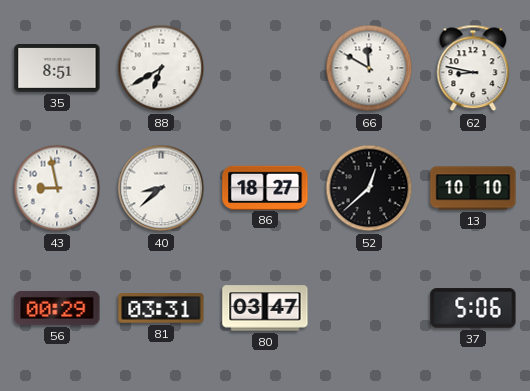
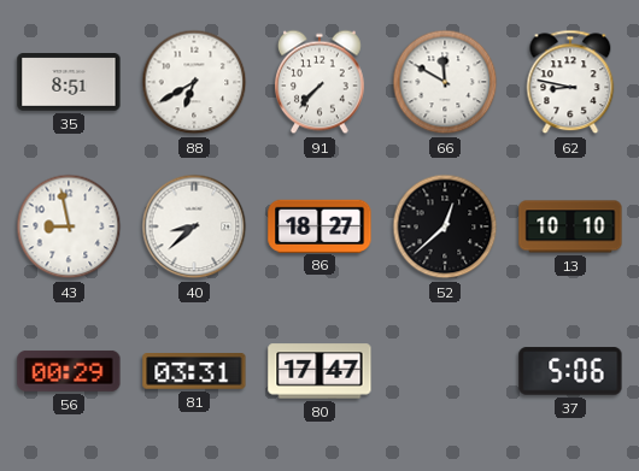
91: none -> 7:37
80: 03:47 -> 17:47
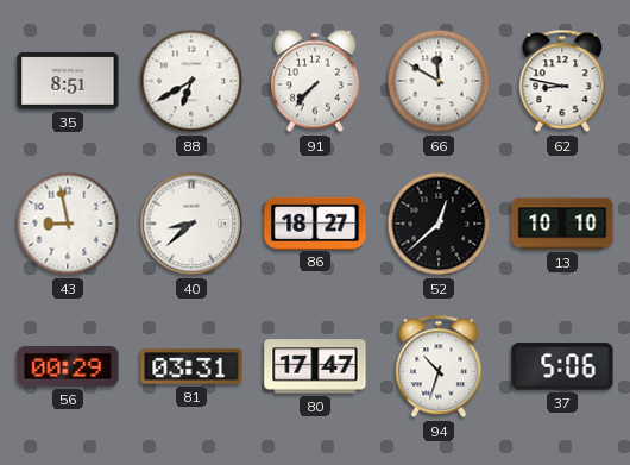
94: none -> 10:33
